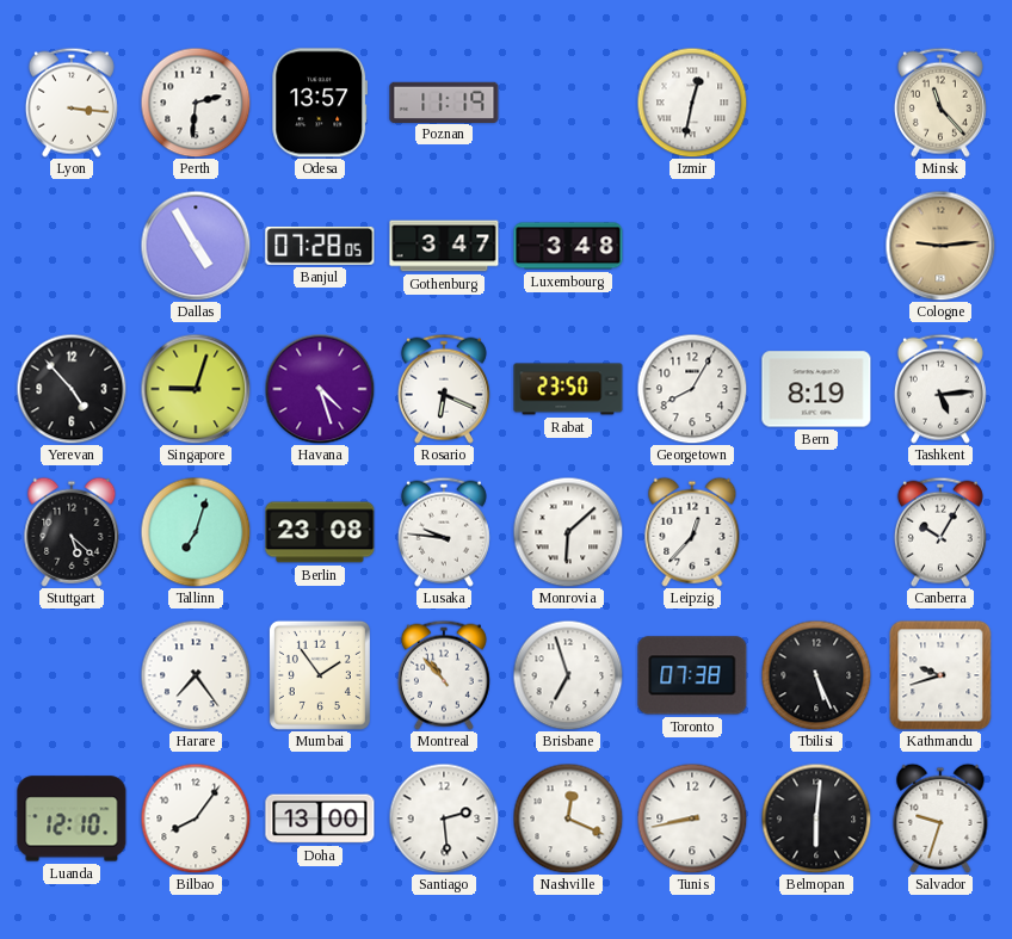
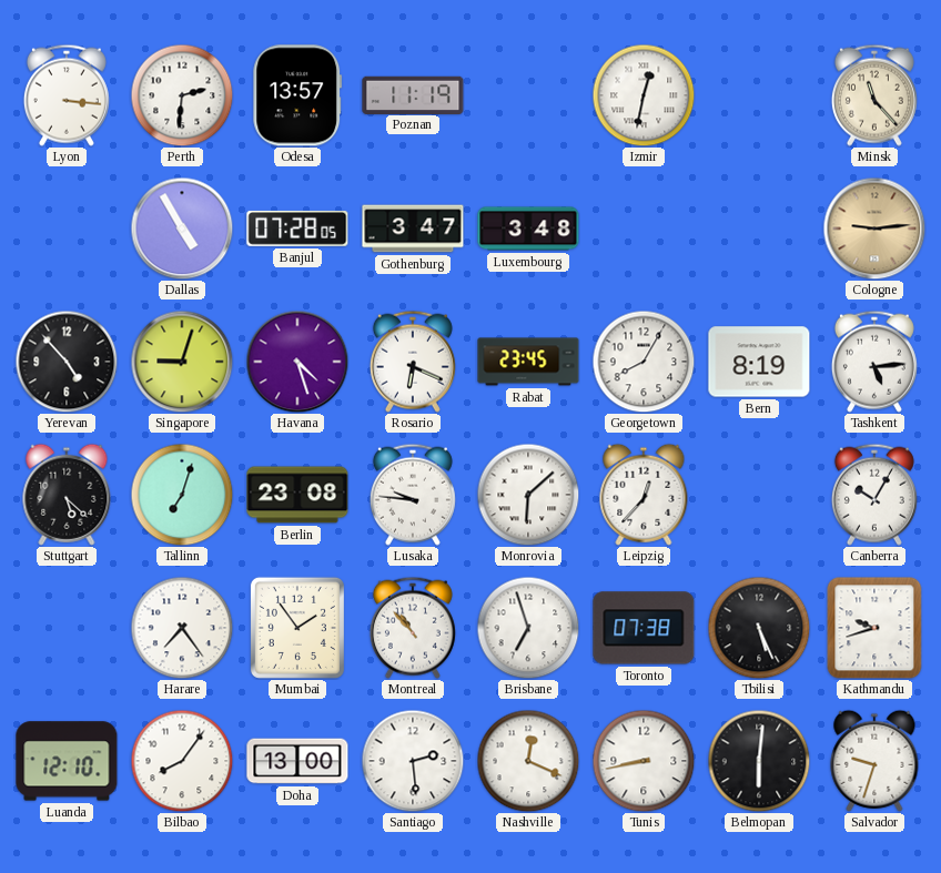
Rabat: 23:50 -> 23:45
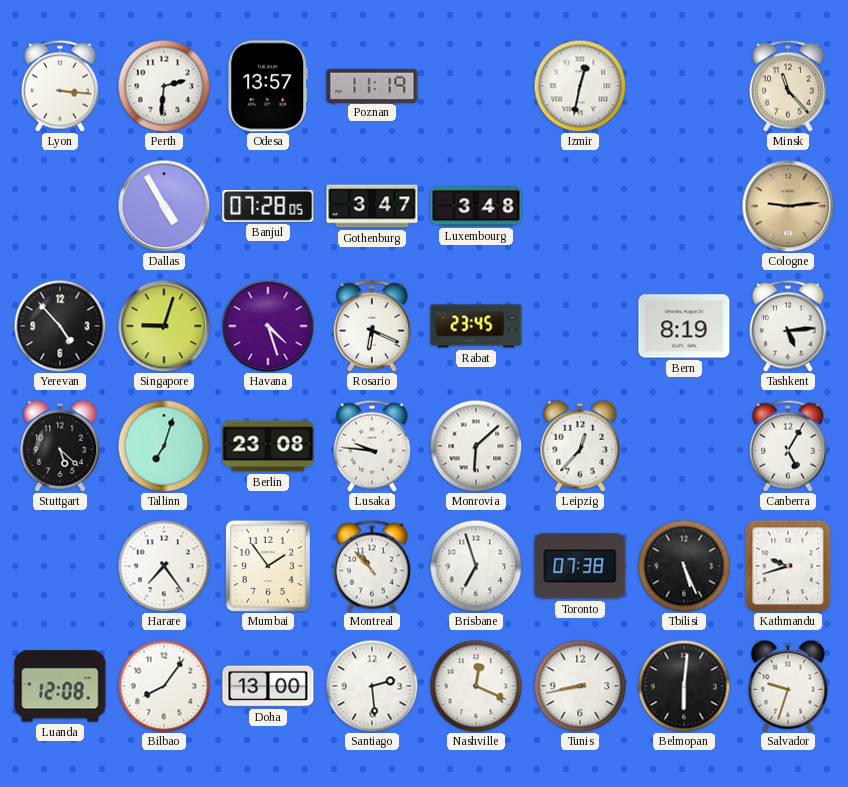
Georgetown: 8:05 -> none
Canberra: 10:05 -> 5:05
Luanda: 12:10 -> 12:08
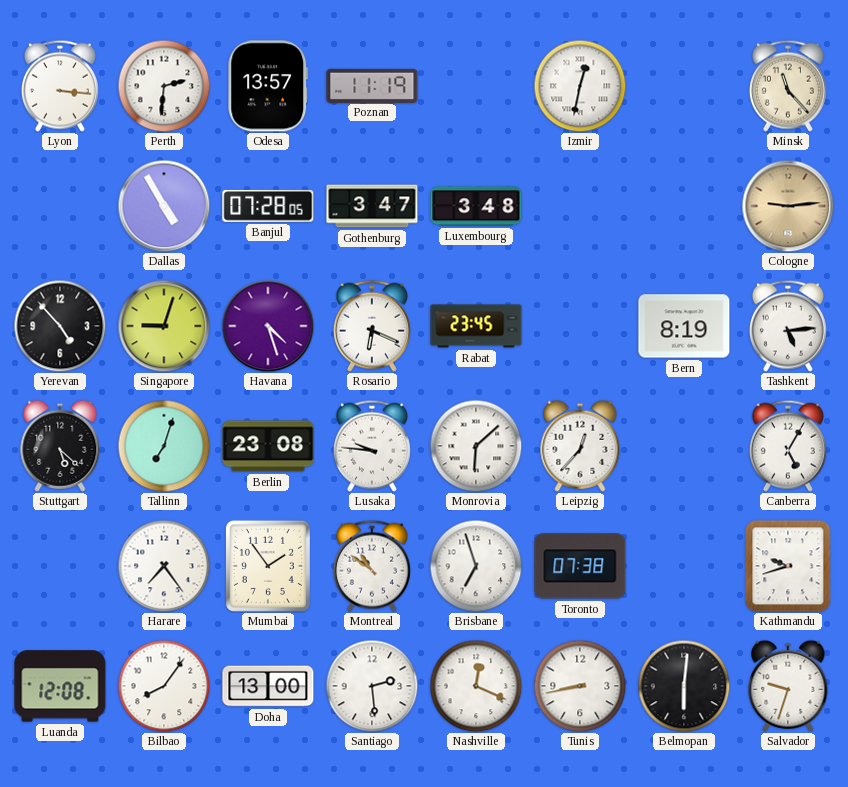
Montreal: 10:53 -> 10:51
Tbilisi: 5:26 -> none
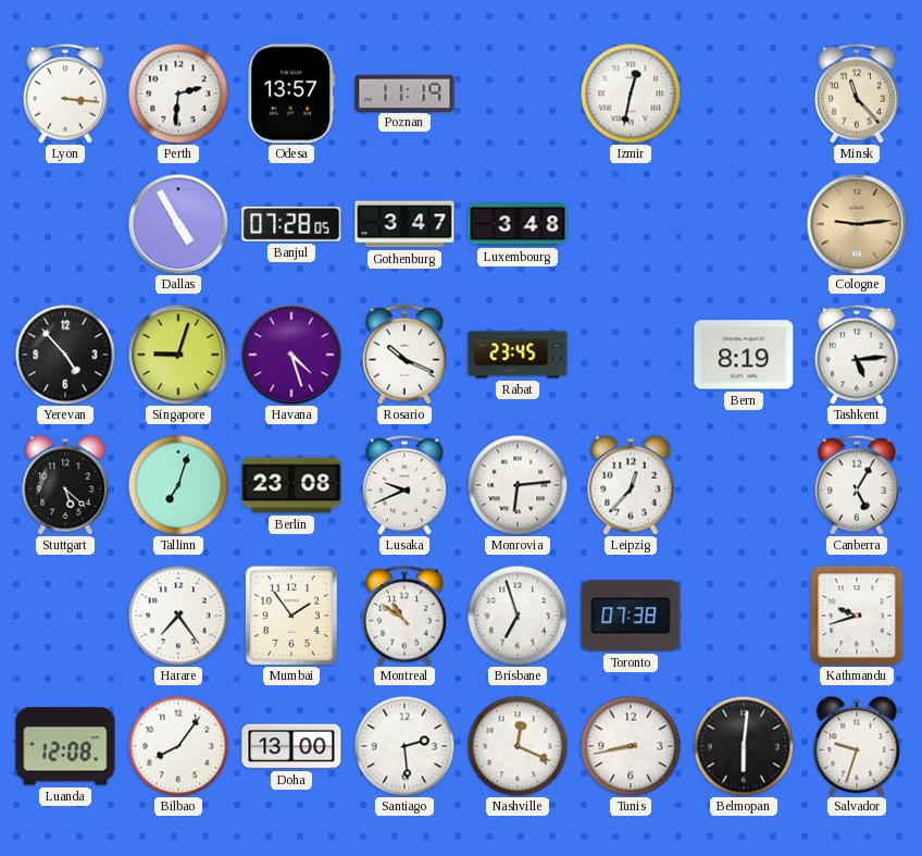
Rosario: 6:19 -> 10:19
Lusaka: 9:46 -> 9:41
Monrovia: 6:08 -> 6:14
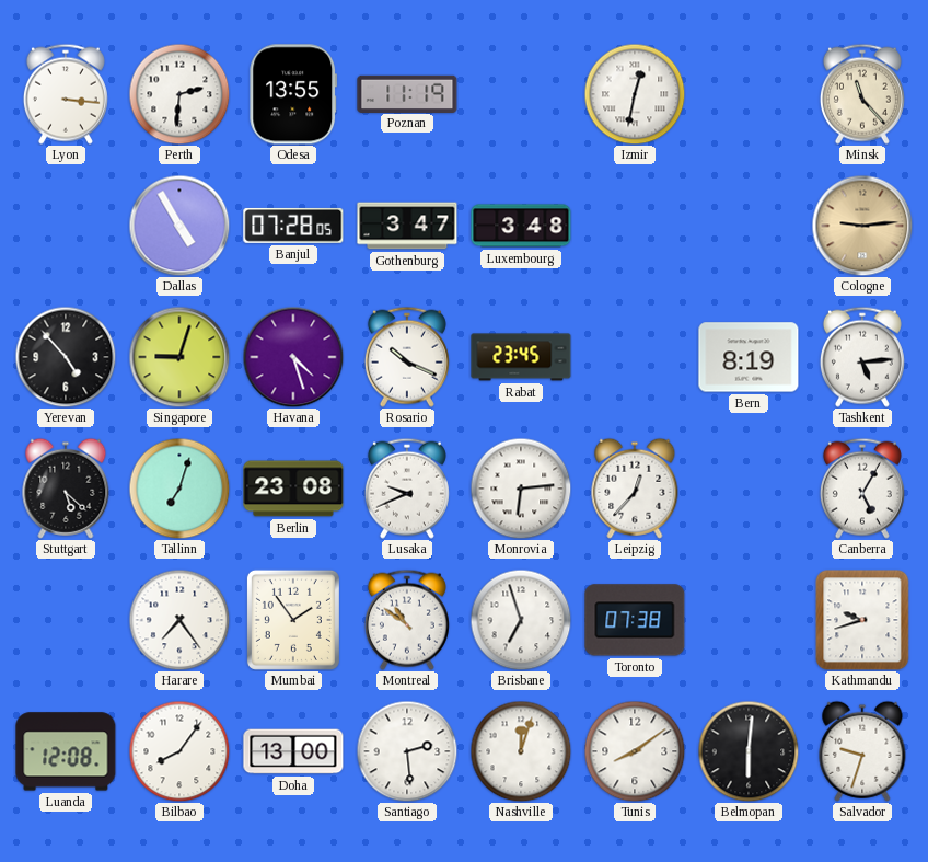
Odesa: 13:57 -> 13:55
Nashville: 12:19 -> 12:03
Tunis: 8:43 -> 8:09
